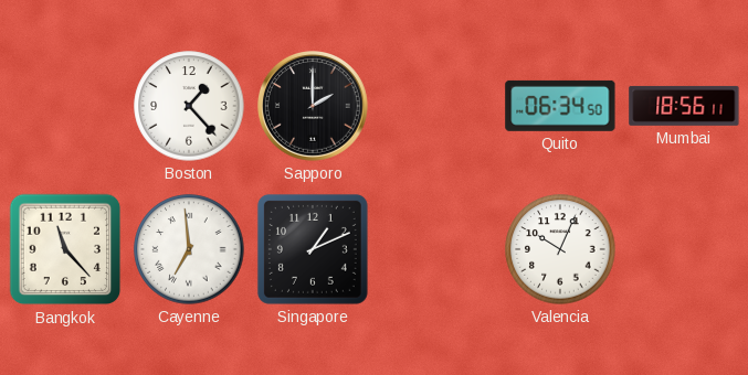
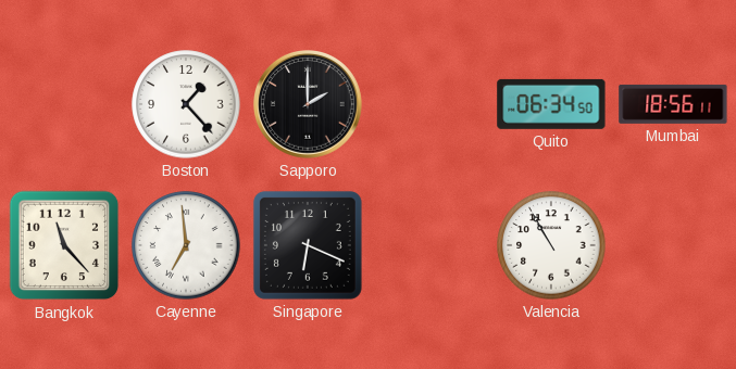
Singapore: 1:11 -> 6:19
Valencia: 10:04 -> 10:55
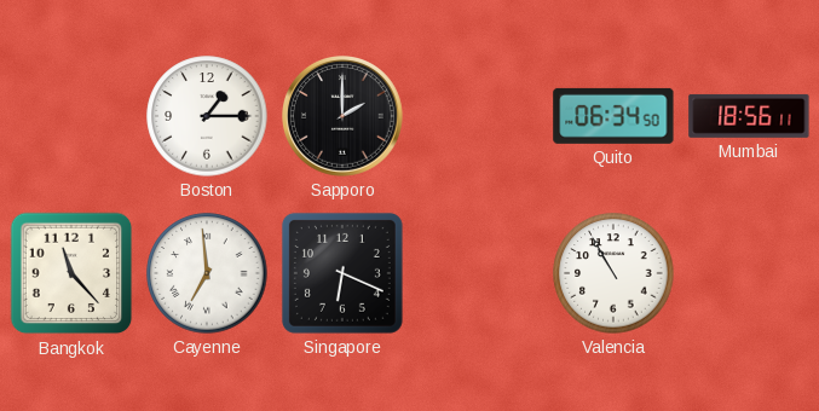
Boston: 1:23 -> 1:15
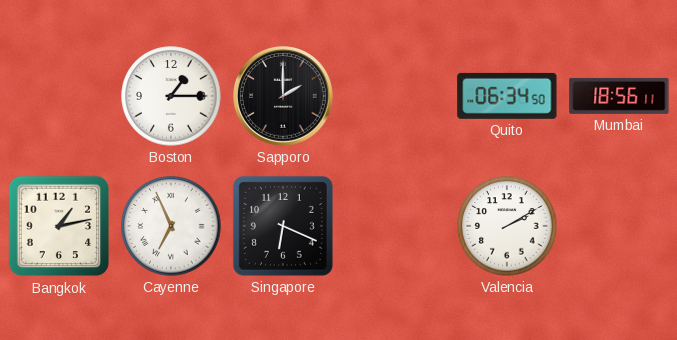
Bangkok: 11:23 -> 1:13
Cayenne: 6:59 -> 6:56
Valencia: 10:55 -> 2:10
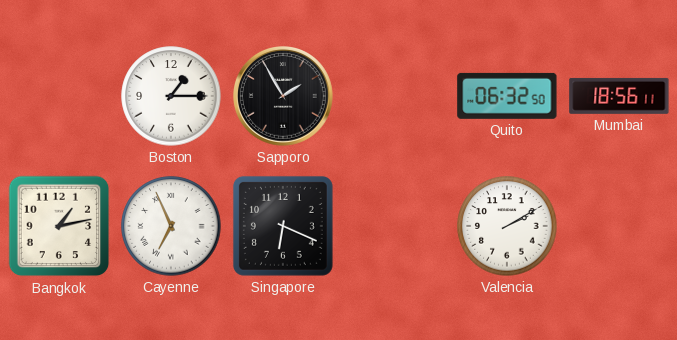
Sapporo: 2:00 -> 1:55
Quito: 06:34 -> 06:32
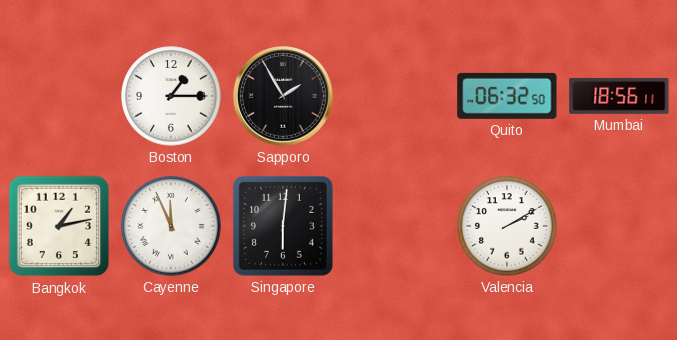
Cayenne: 6:56 -> 11:56
Singapore: 6:19 -> 6:01
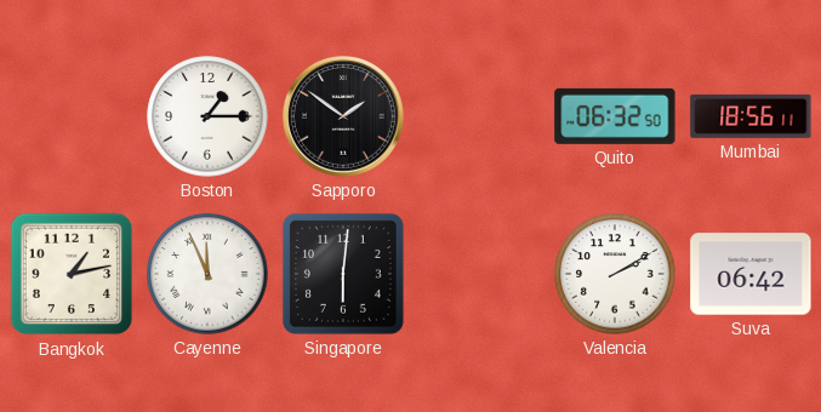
Sapporo: 1:55 -> 1:51
Suva: none -> 06:42
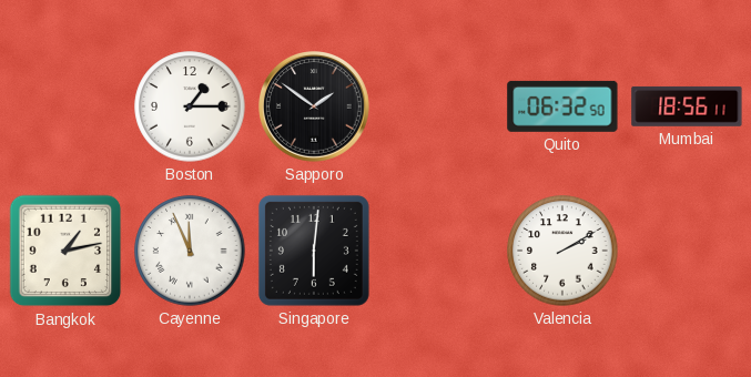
Suva: 06:42 -> none
